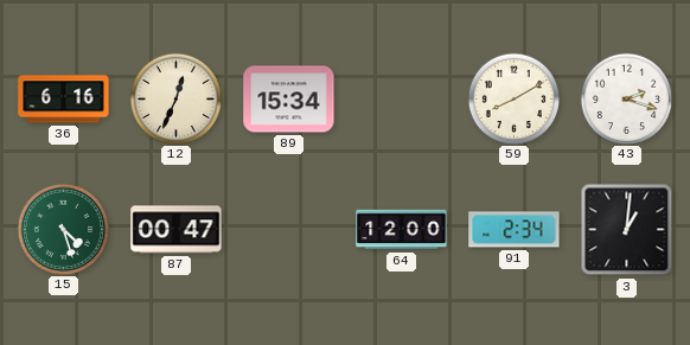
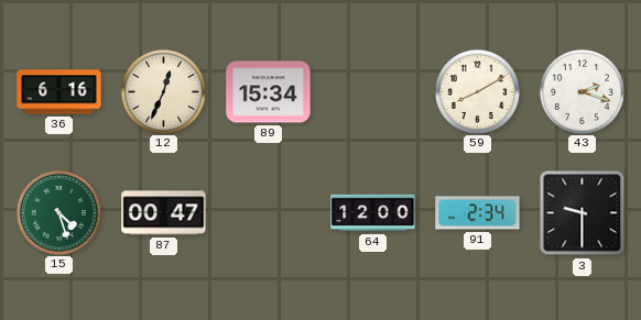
3: 1:01 -> 9:30
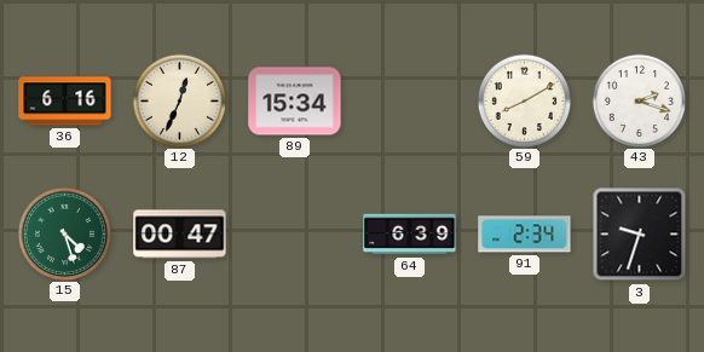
64: 12:00 -> 6:39
3: 9:30 -> 9:33
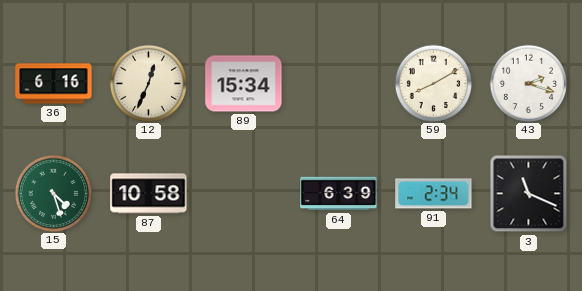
87: 00:47 -> 10:58
3: 9:33 -> 11:19
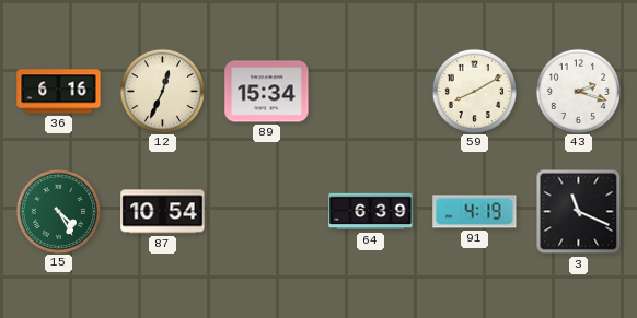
15: 4:27 -> 4:25
87: 10:58 -> 10:54
91: 2:34 -> 4:19
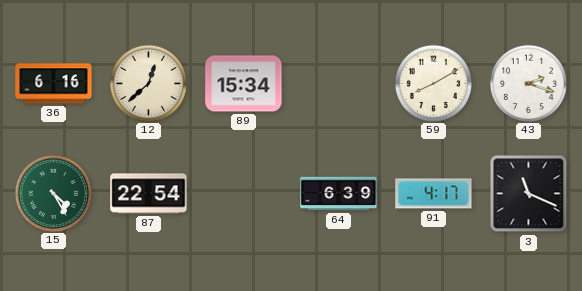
12: 12:34 -> 12:38
87: 10:54 -> 22:54
91: 4:19 -> 4:17
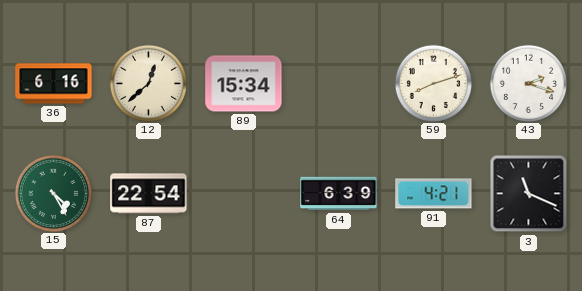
59: 8:10 -> 8:12
91: 4:17 -> 4:21
